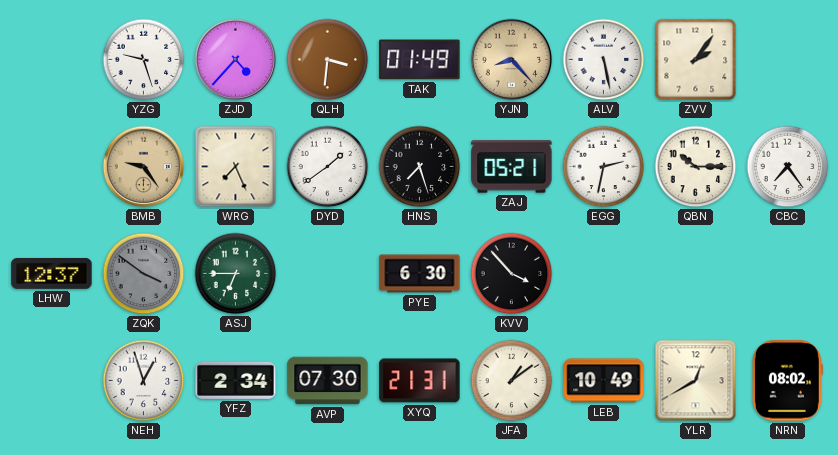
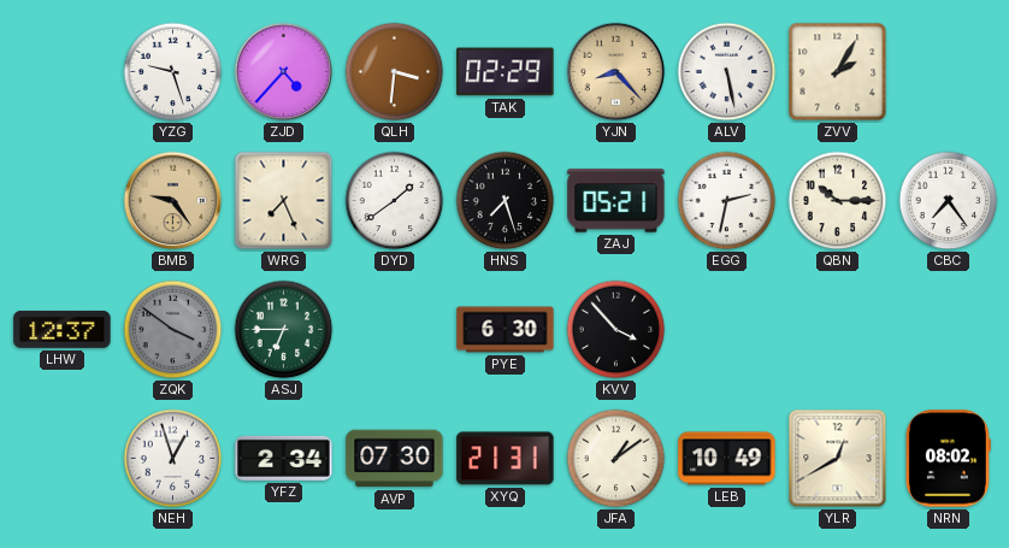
TAK: 01:49 -> 02:29
ZVV: 2:06 -> 2:05
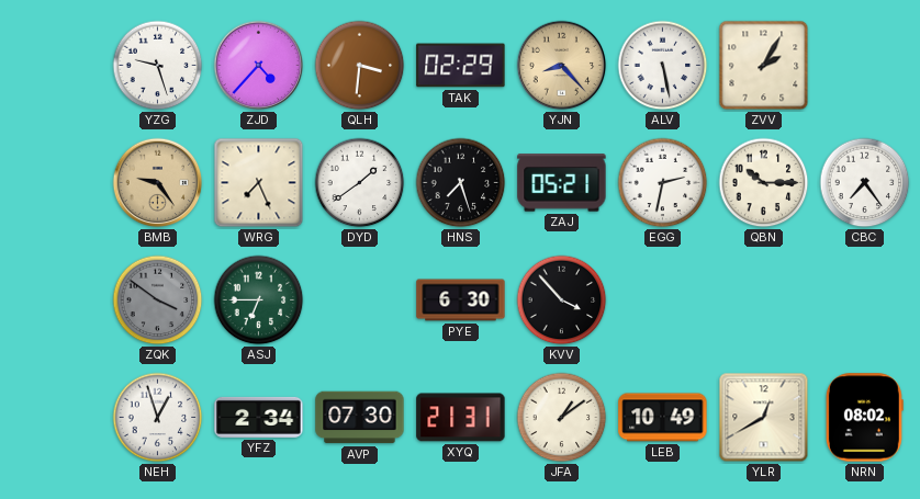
LHW: 12:37 -> none
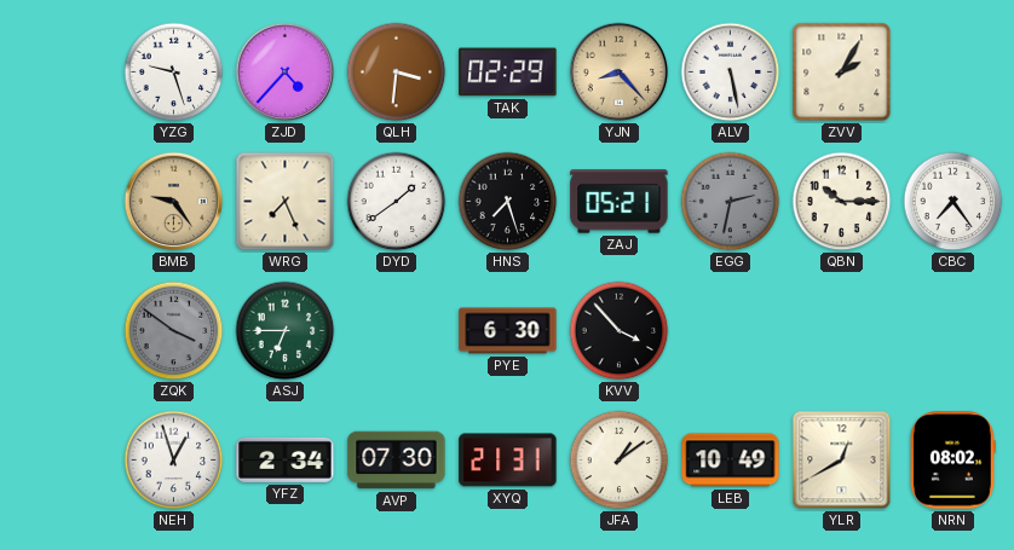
EGG dial: white -> grey
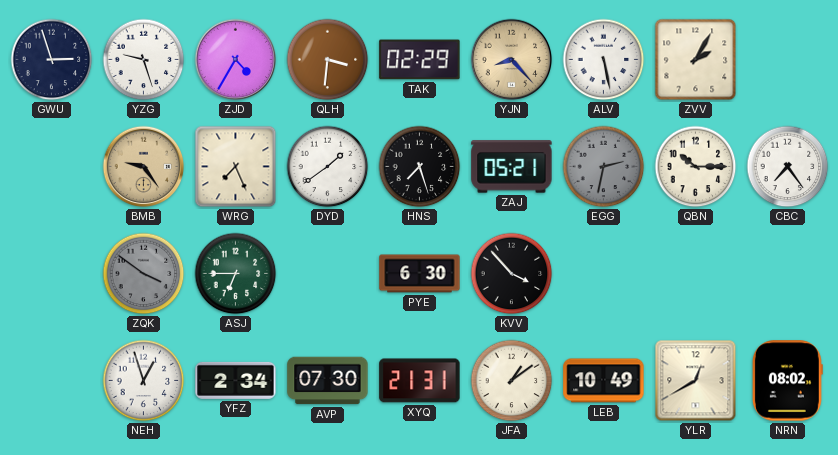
GWU: none -> 2:57
ZJD: 4:37 -> 4:35
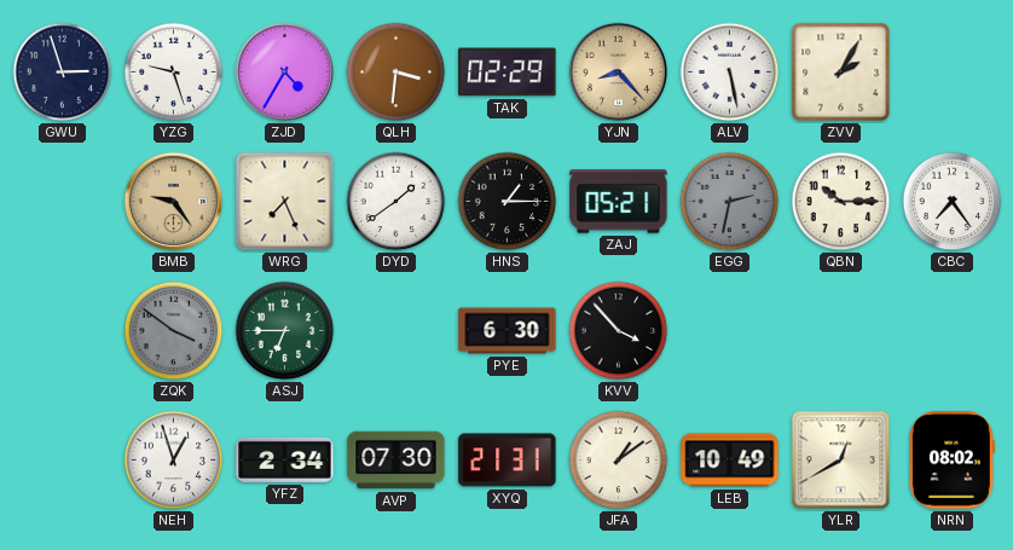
HNS: 7:27 -> 1:15
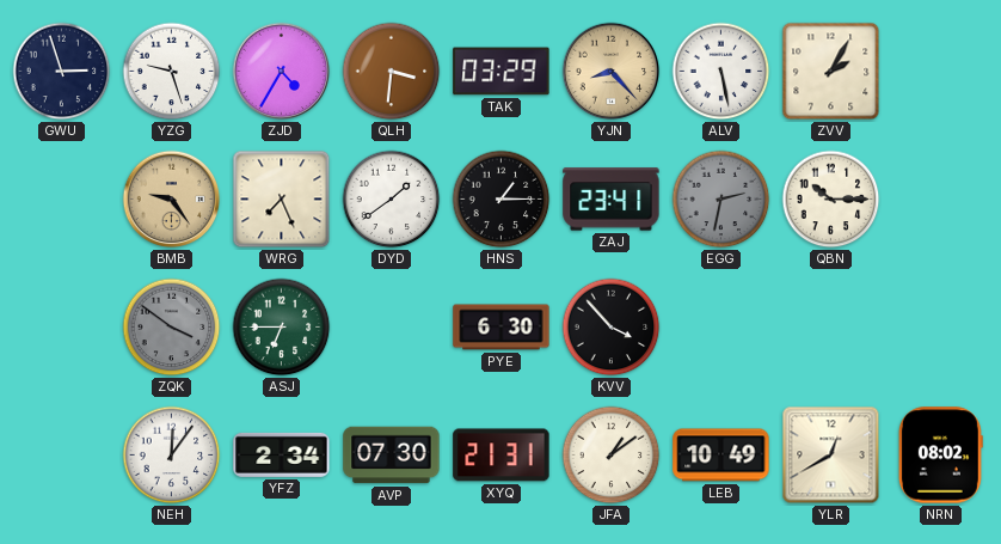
TAK: 02:29 -> 03:29
ZAJ: 05:21 -> 23:41
CBC: 7:24 -> none
NEH: 12:57 -> 12:06
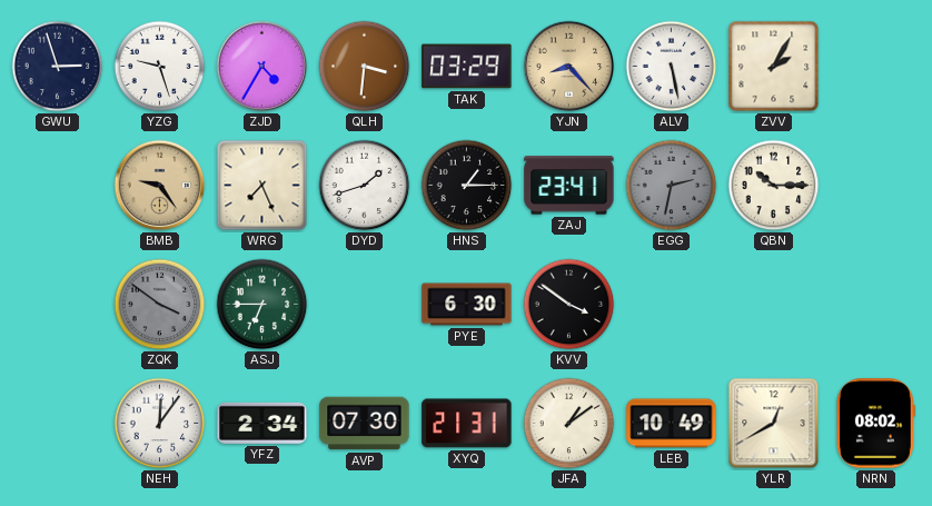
DYD: 1:39 -> 1:42
KVV: 3:53 -> 3:51
